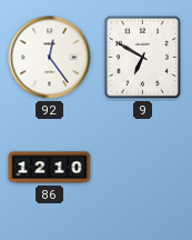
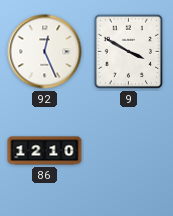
92: 12:24 -> 12:26
9: 6:50 -> 3:50
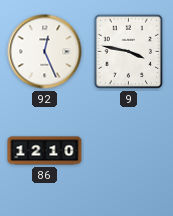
9: 3:50 -> 3:47
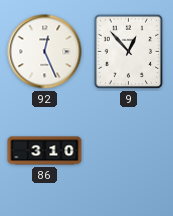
9: 3:47 -> 12:53
86: 12:10 -> 3:10
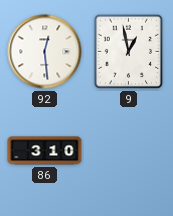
92: 12:26 -> 12:29
9: 12:53 -> 12:58
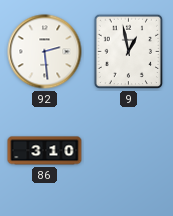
92: 12:29 -> 2:29
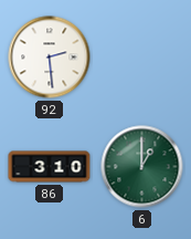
9: 12:58 -> none
6: none -> 1:00
